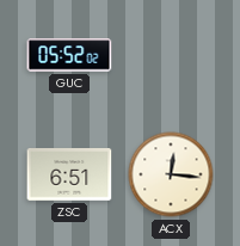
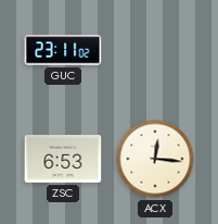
GUC: 05:52 -> 23:11
ZSC: 6:51 -> 6:53
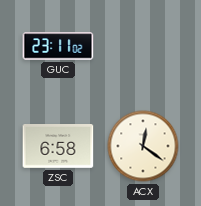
ZSC: 6:53 -> 6:58
ACX: 12:16 -> 12:21
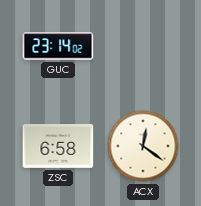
GUC: 23:11 -> 23:14
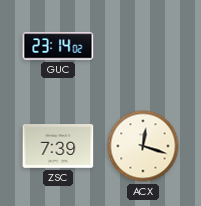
ZSC: 6:58 -> 7:39
ACX: 12:21 -> 12:18
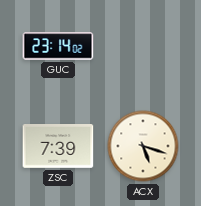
ACX: 12:18 -> 5:18
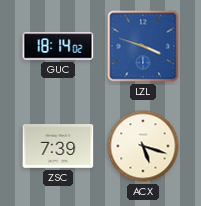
GUC: 23:14 -> 18:14
LZL: none -> 3:48
